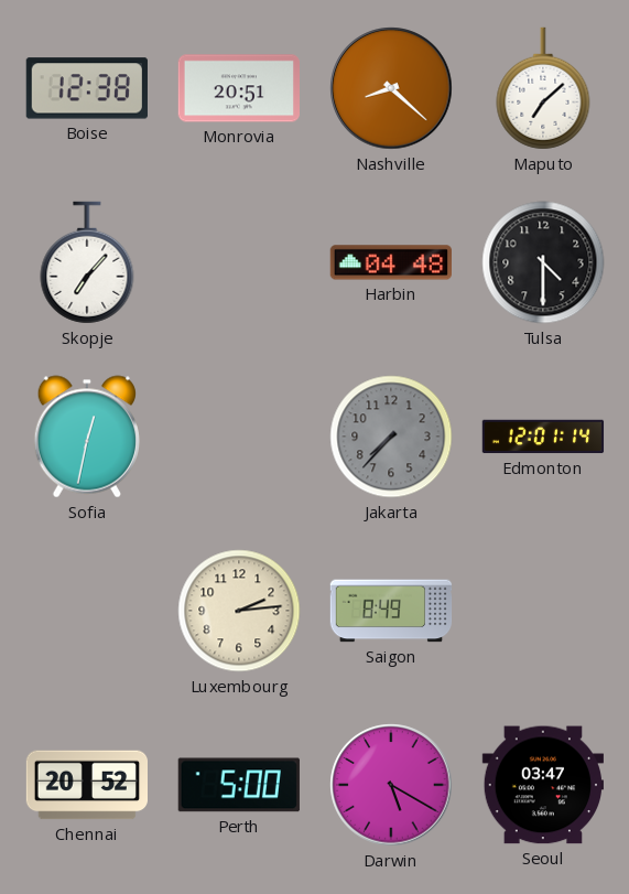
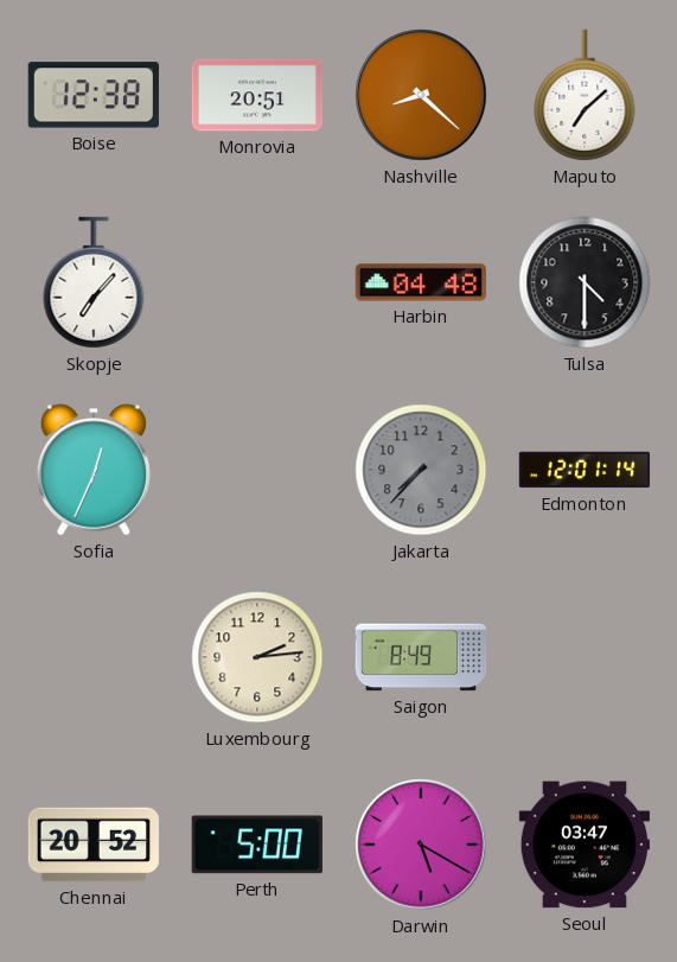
Sofia: 12:32 -> 12:34
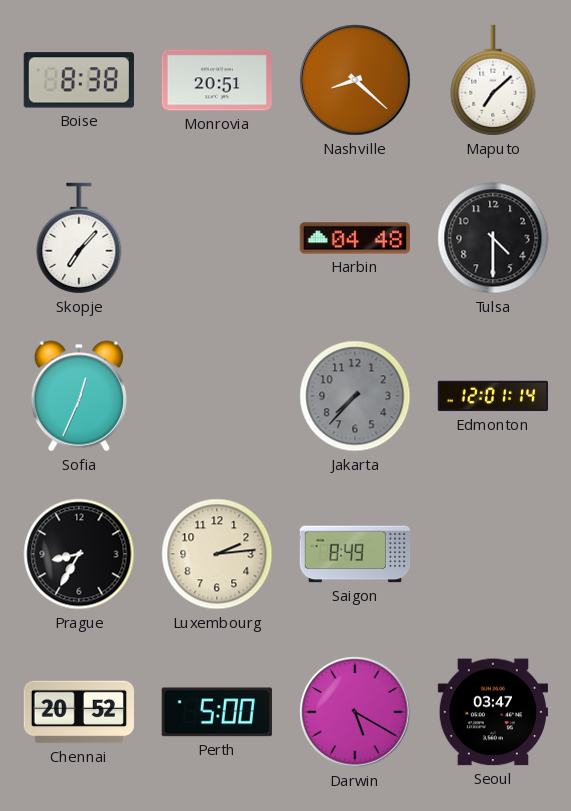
Boise: 12:38 -> 8:38
Prague: none -> 8:35
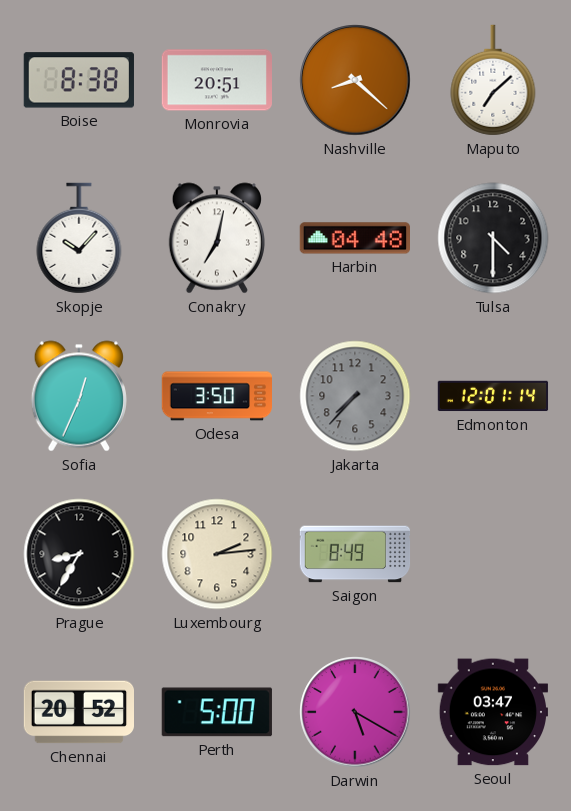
Skopje: 7:07 -> 10:07
Conakry: none -> 7:02
Odesa: none -> 3:50
